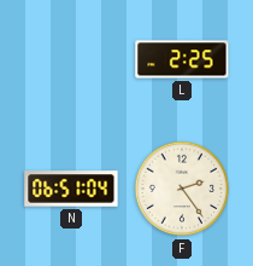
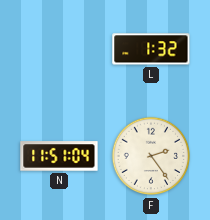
L: 2:25 -> 1:32
N: 06:51 -> 11:51
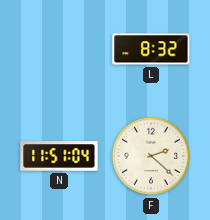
L: 1:32 -> 8:32
F: 2:24 -> 2:22
